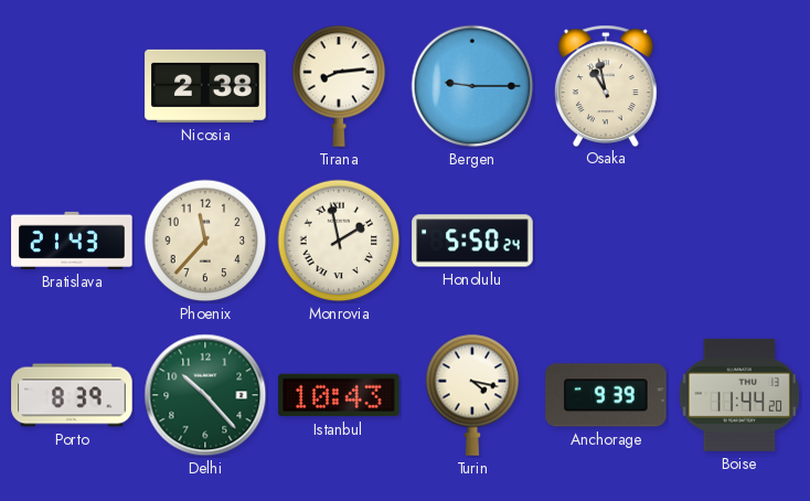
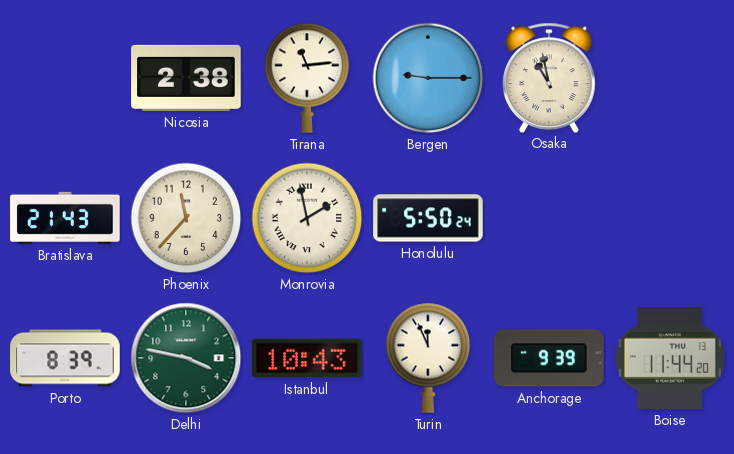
Tirana: 8:14 -> 11:14
Delhi: 10:23 -> 3:47
Turin: 4:17 -> 11:56
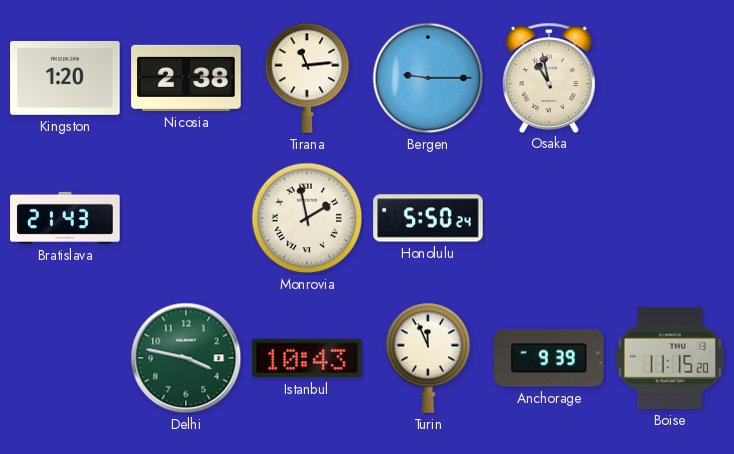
Kingston: none -> 1:20
Phoenix: 11:37 -> none
Porto: 8:39 -> none
Boise: 11:44 -> 11:15
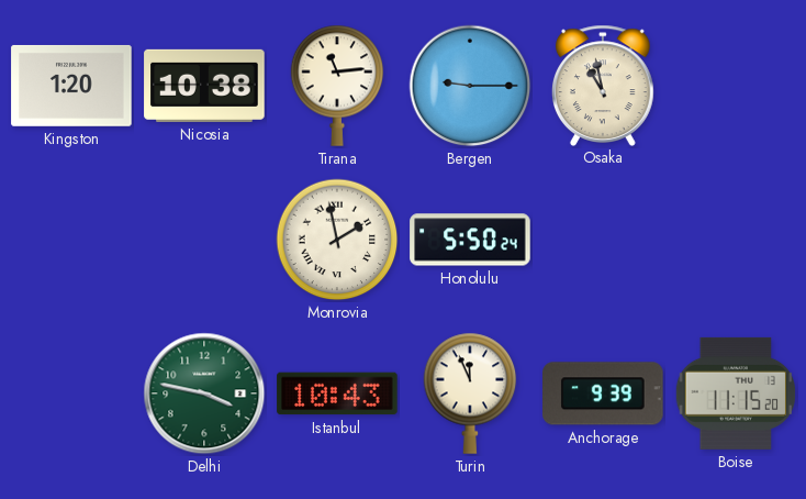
Nicosia: 2:38 -> 10:38
Bratislava: 21:43 -> none
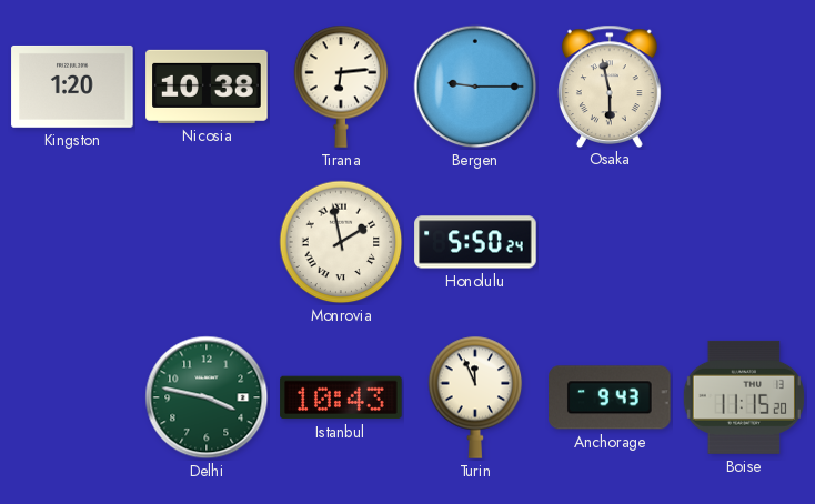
Tirana: 11:14 -> 6:14
Osaka: 10:58 -> 5:58
Anchorage: 9:39 -> 9:43
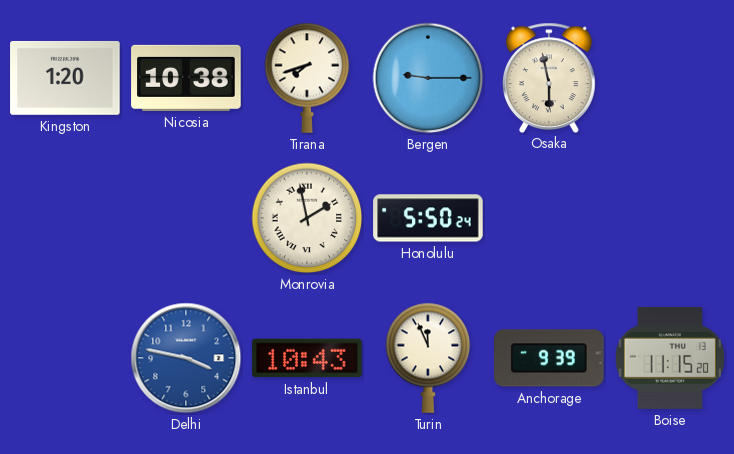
Tirana: 6:14 -> 7:42
Delhi dial: green -> blue
Anchorage: 9:43 -> 9:39
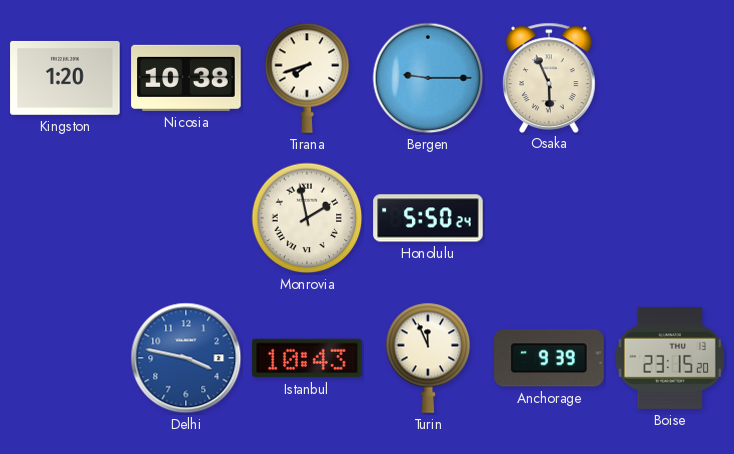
Osaka: 5:58 -> 5:56
Boise: 11:15 -> 23:15
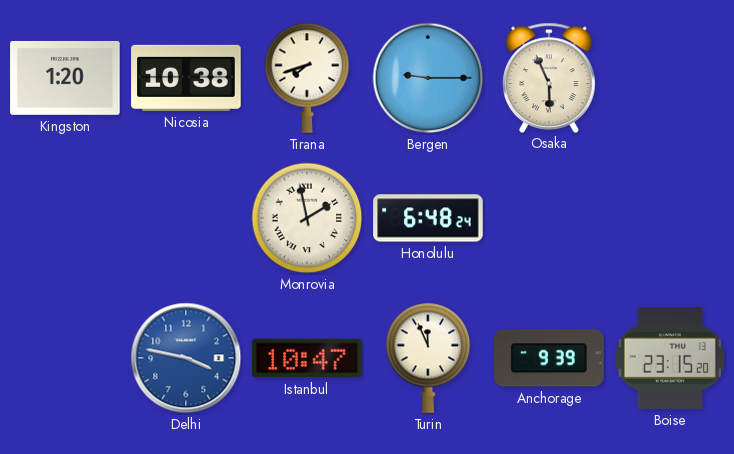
Honolulu: 5:50 -> 6:48
Istanbul: 10:43 -> 10:47
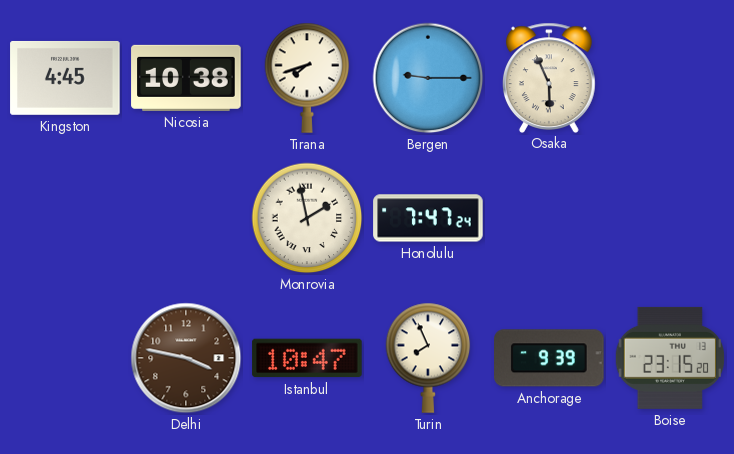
Kingston: 1:20 -> 4:45
Honolulu: 6:48 -> 7:47
Delhi dial: blue -> brown
Turin: 11:56 -> 7:56
